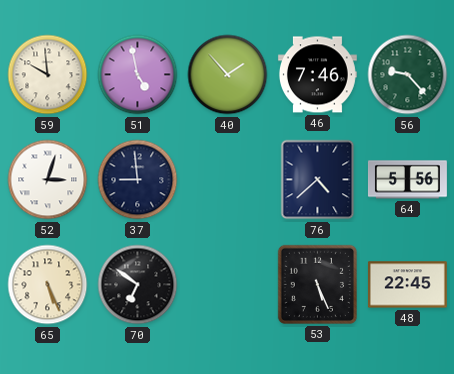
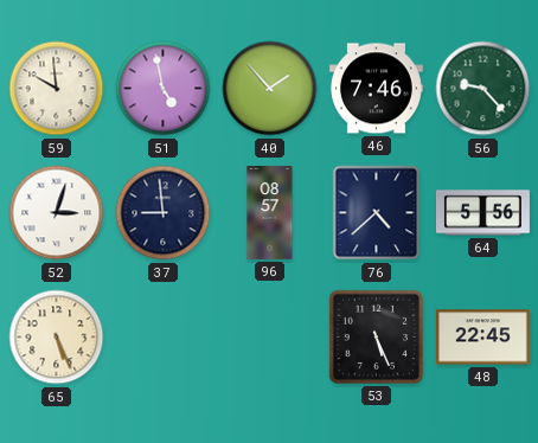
96: none -> 08:57
70: 6:51 -> none
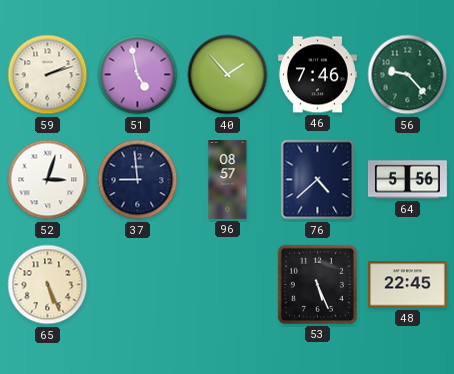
59: 9:59 -> 2:12
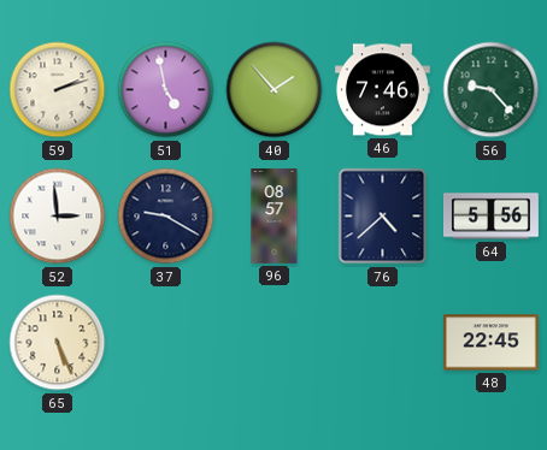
52: 3:03 -> 2:59
37: 8:59 -> 9:20
53: 5:26 -> none
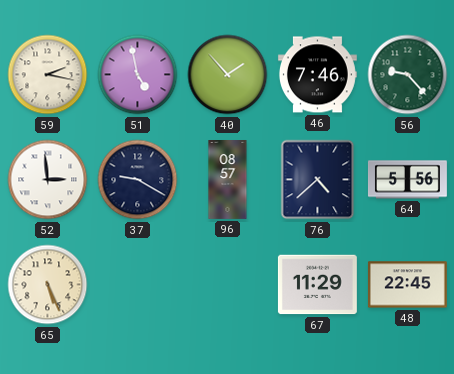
59: 2:12 -> 2:17
67: none -> 11:29
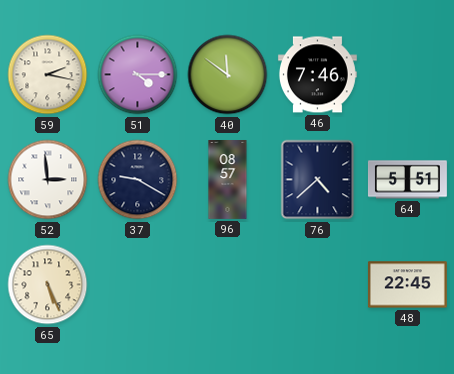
51: 4:58 -> 4:15
40: 1:53 -> 11:51
56: 9:23 -> none
64: 5:56 -> 5:51
67: 11:29 -> none
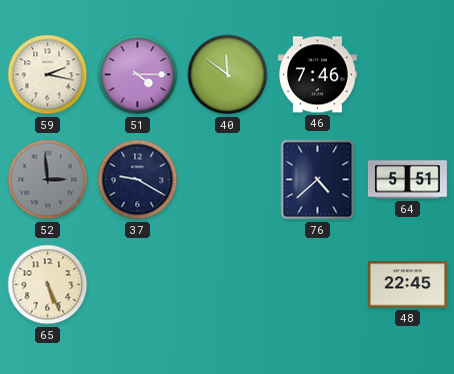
52 dial: white -> grey
96: 08:57 -> none
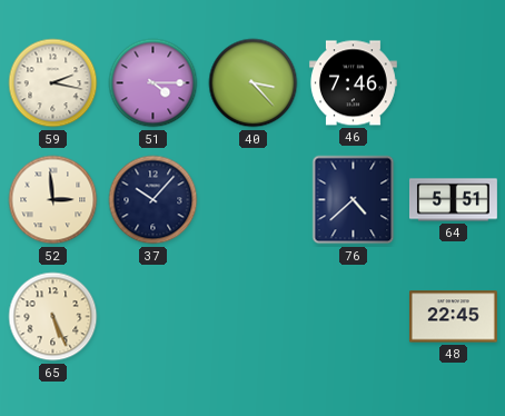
40: 11:51 -> 3:23
52 dial: grey -> cream
37: 9:20 -> 10:07
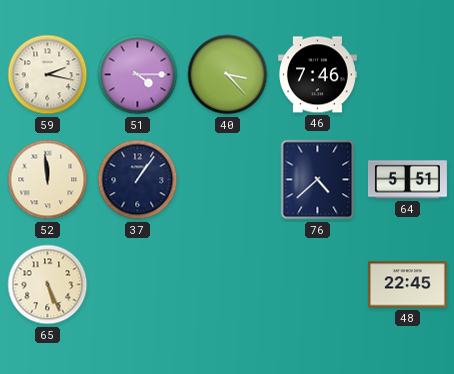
52: 2:59 -> 11:59
37: 10:07 -> 1:06
